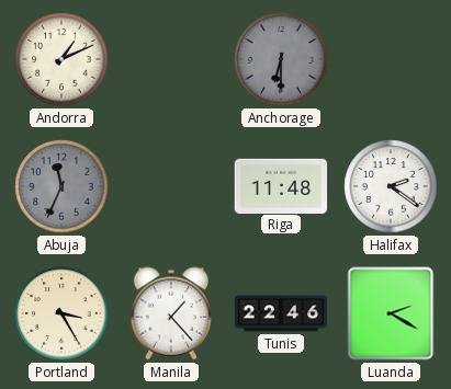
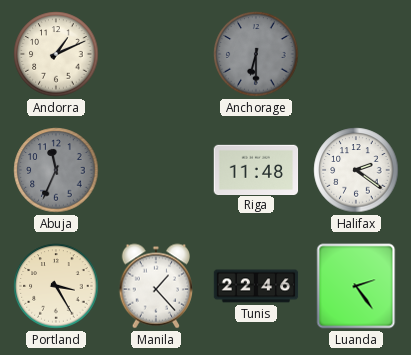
Luanda: 2:20 -> 2:24
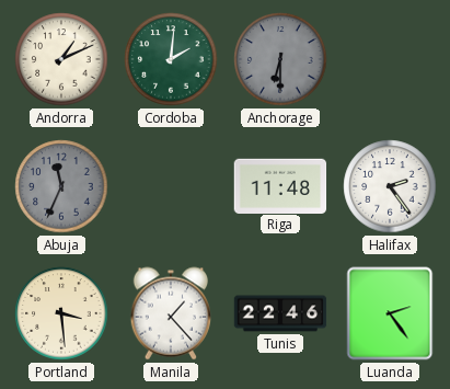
Cordoba: none -> 2:01
Halifax: 2:21 -> 2:24
Portland: 3:25 -> 3:29
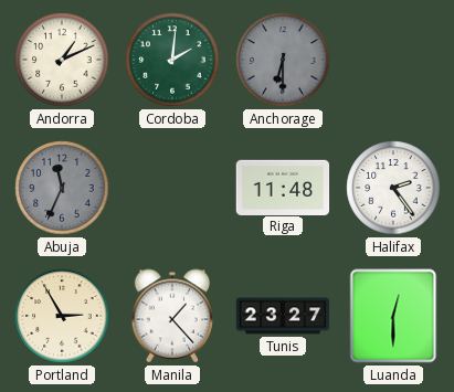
Portland: 3:29 -> 2:55
Tunis: 22:46 -> 23:27
Luanda: 2:24 -> 12:30
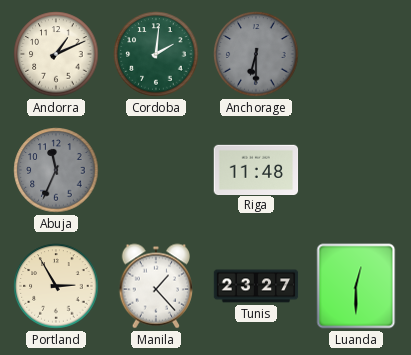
Halifax: 2:24 -> none
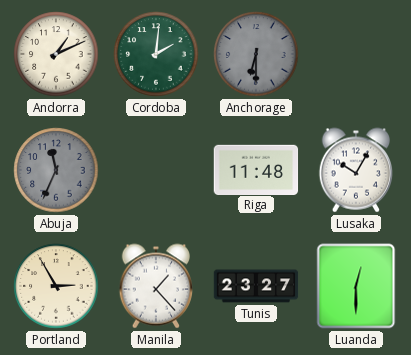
Lusaka: none -> 10:05
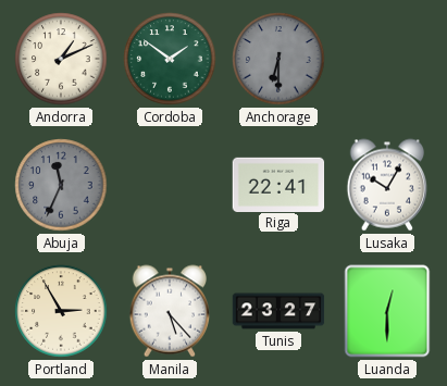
Cordoba: 2:01 -> 1:51
Riga: 11:48 -> 22:41
Manila: 1:23 -> 5:23
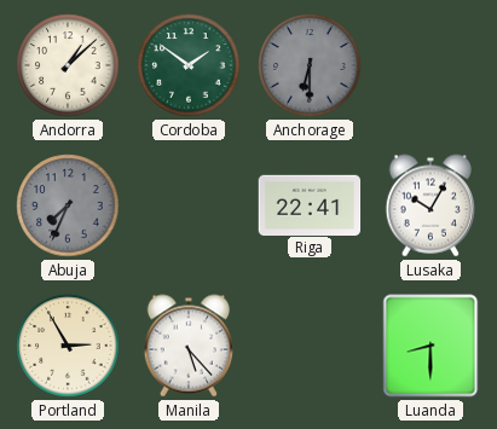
Andorra: 1:11 -> 1:08
Abuja: 11:34 -> 7:34
Tunis: 23:27 -> none
Luanda: 12:30 -> 8:30
